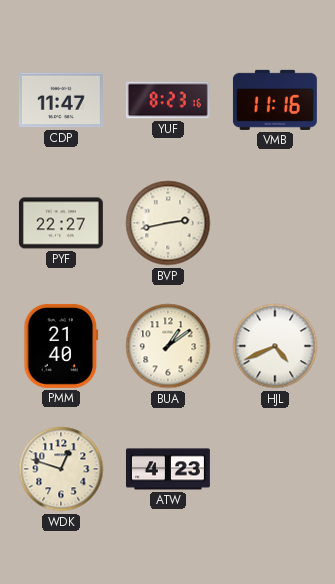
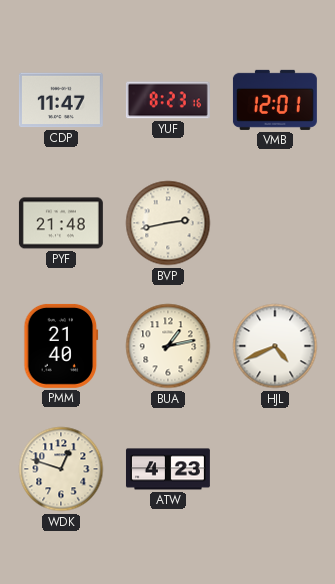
VMB: 11:16 -> 12:01
PYF: 22:27 -> 21:48
BUA: 1:09 -> 1:13
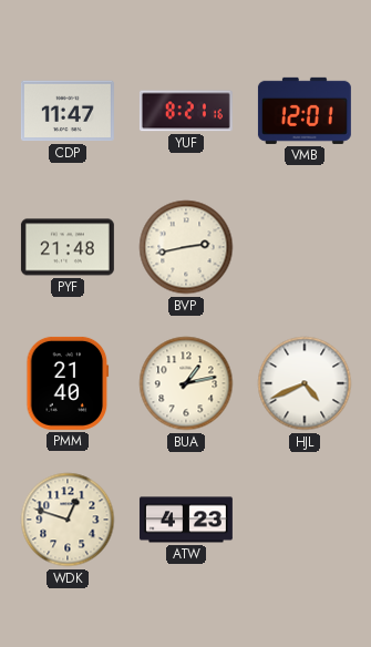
YUF: 8:23 -> 8:21
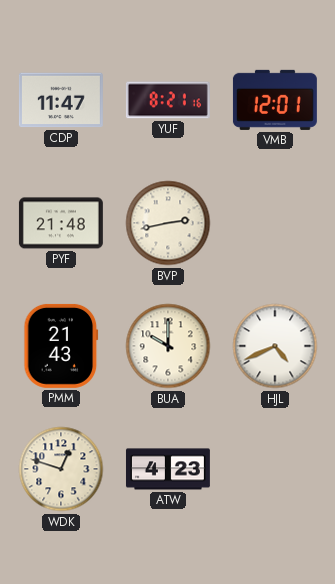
PMM: 21:40 -> 21:43
BUA: 1:13 -> 10:00
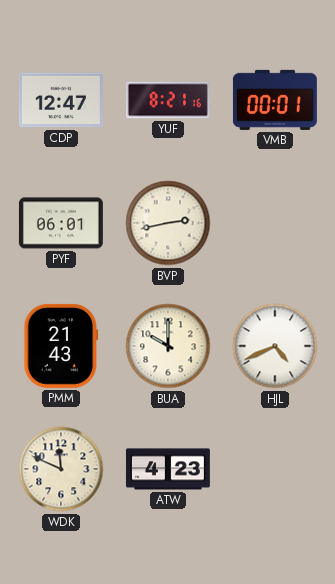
CDP: 11:47 -> 12:47
VMB: 12:01 -> 00:01
PYF: 21:48 -> 06:01
WDK: 12:48 -> 11:49
